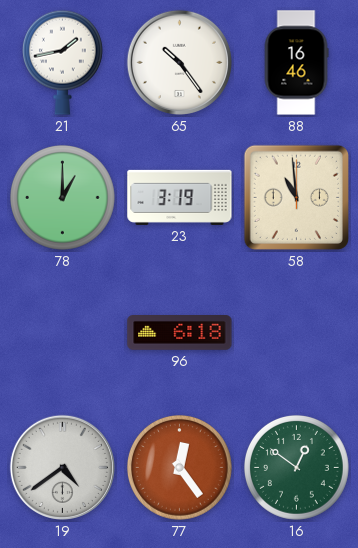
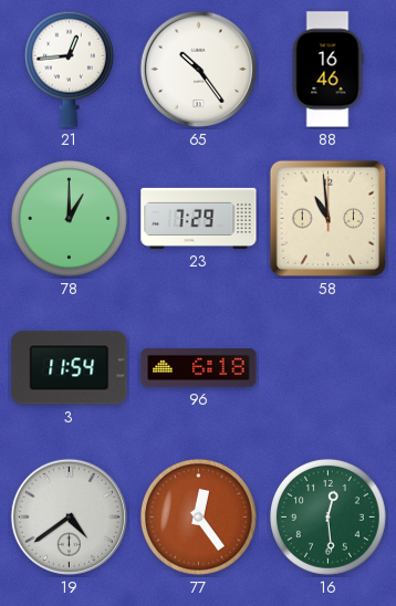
21: 1:43 -> 12:44
23: 3:19 -> 7:29
3: none -> 11:54
16: 12:51 -> 12:29
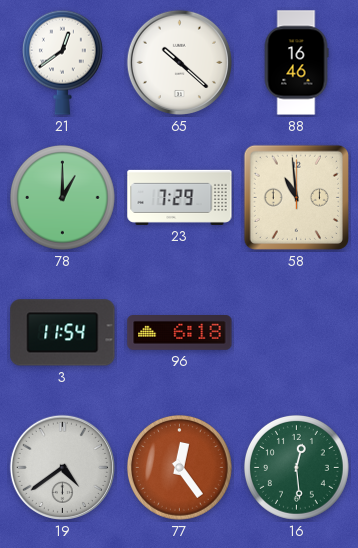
21: 12:44 -> 12:39
65: 10:24 -> 10:22
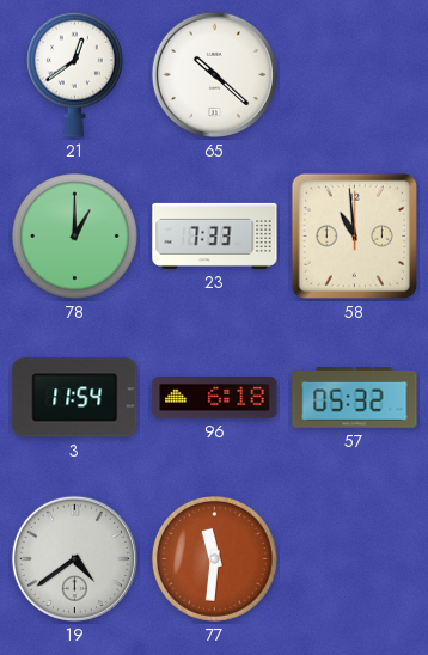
88: 16:46 -> none
23: 7:29 -> 7:33
57: none -> 05:32
77: 12:24 -> 11:31
16: 12:29 -> none
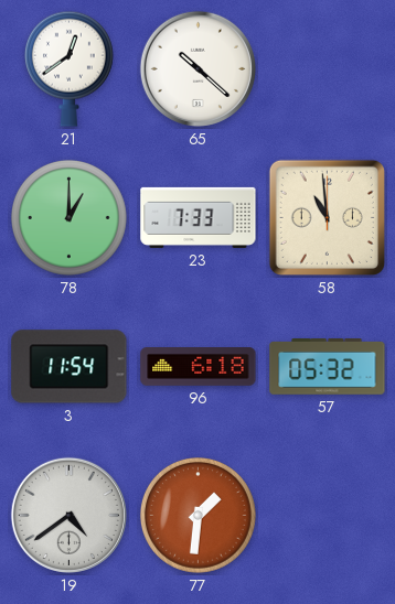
77: 11:31 -> 1:31
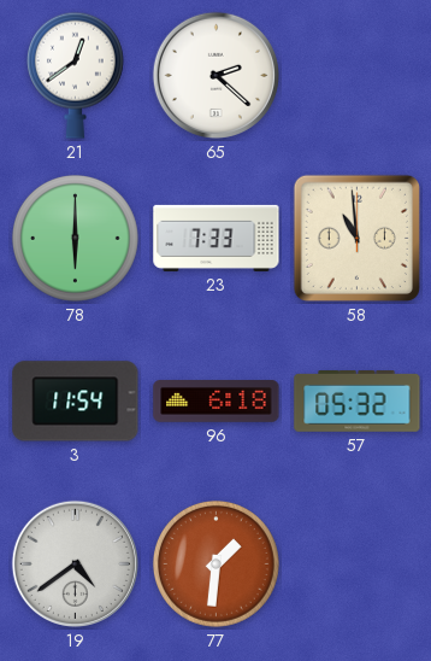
65: 10:22 -> 2:22
78: 1:00 -> 6:00
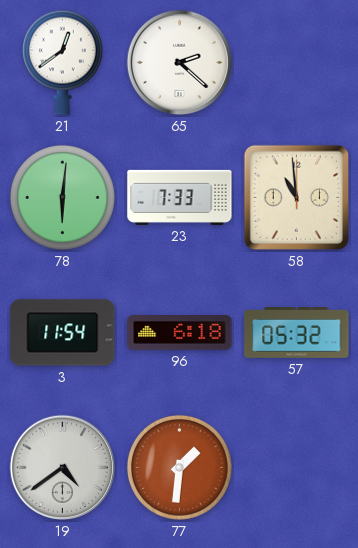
78: 6:00 -> 6:01
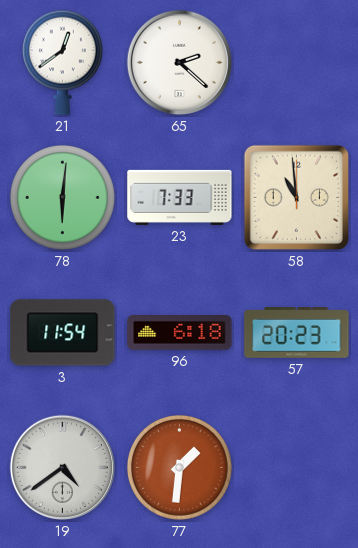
57: 05:32 -> 20:23
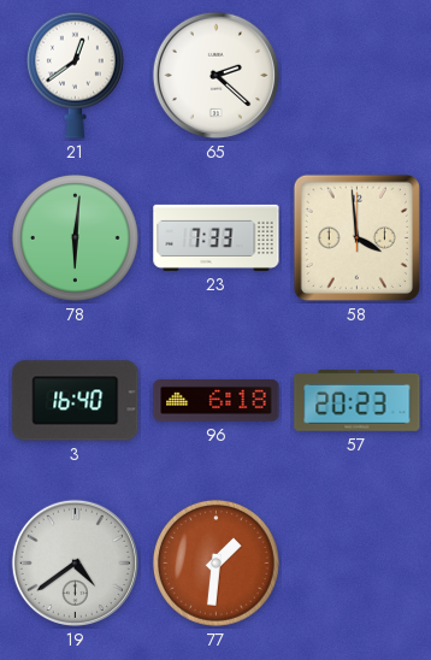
58: 10:59 -> 3:59
3: 11:54 -> 16:40
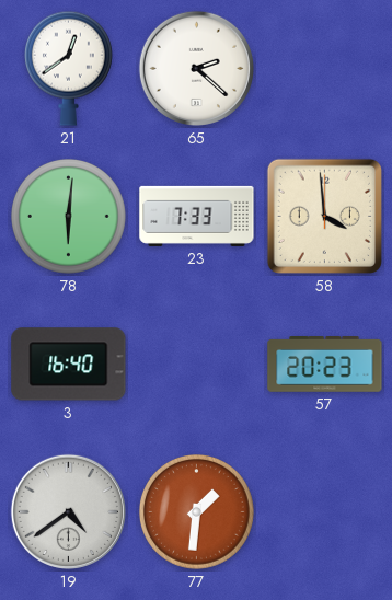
96: 6:18 -> none
